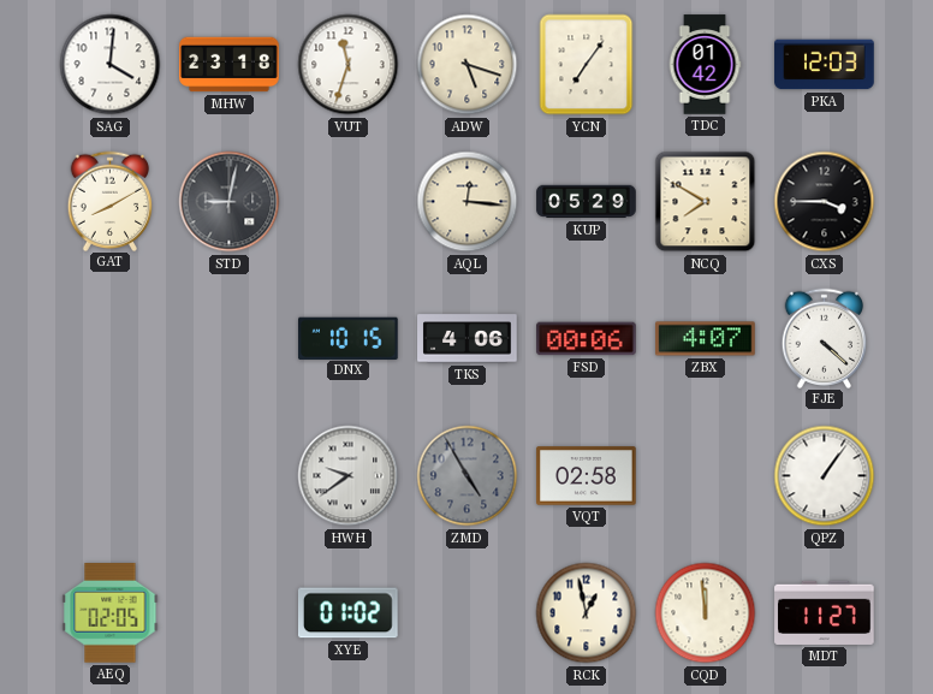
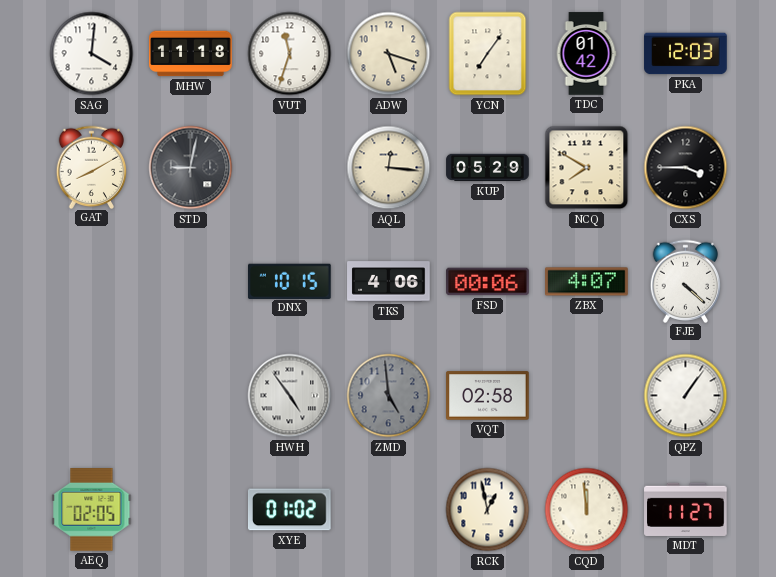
MHW: 23:18 -> 11:18
HWH: 9:39 -> 4:54
ZMD: 4:55 -> 4:59
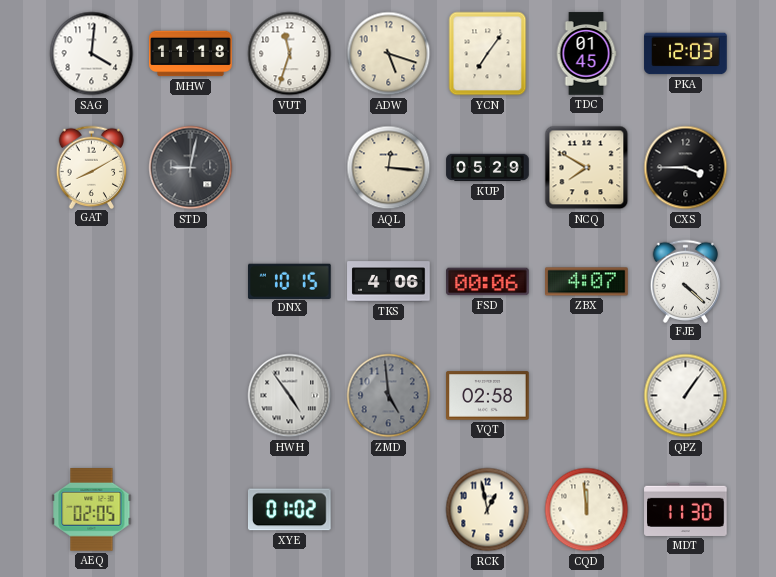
TDC: 01:42 -> 01:45
MDT: 11:27 -> 11:30
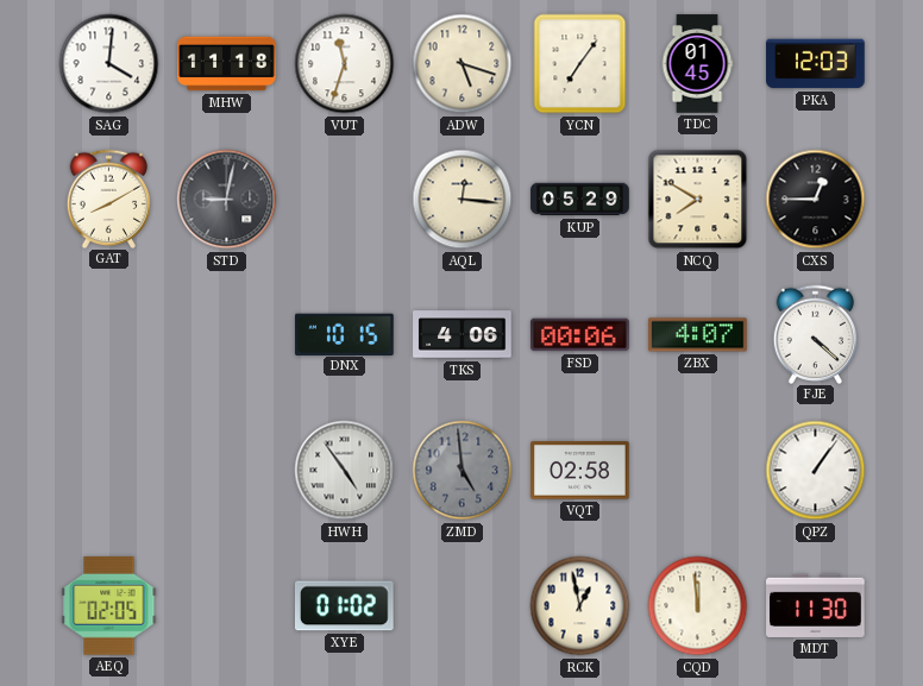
CXS: 3:45 -> 12:45
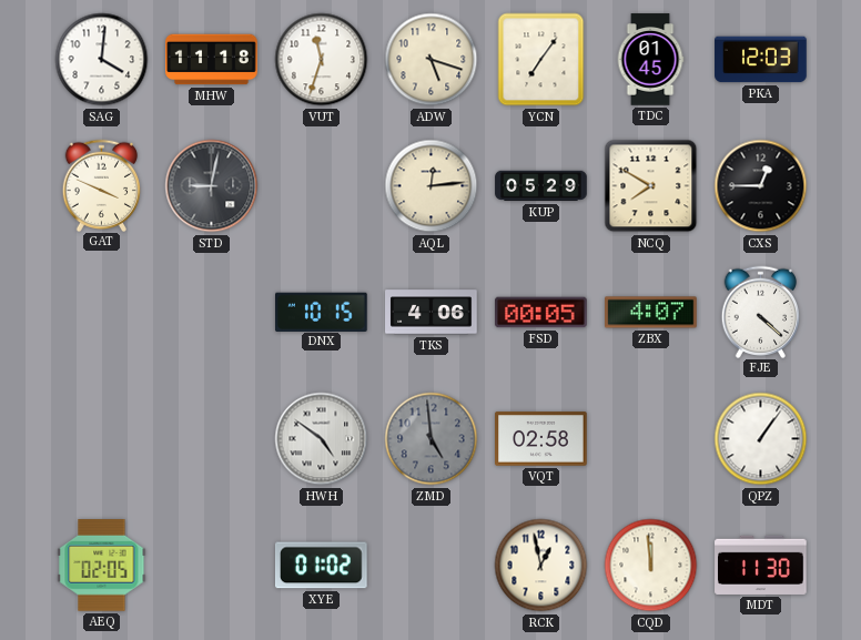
GAT: 8:10 -> 3:49
AQL: 12:16 -> 12:14
FSD: 00:06 -> 00:05
HWH: 4:54 -> 4:51
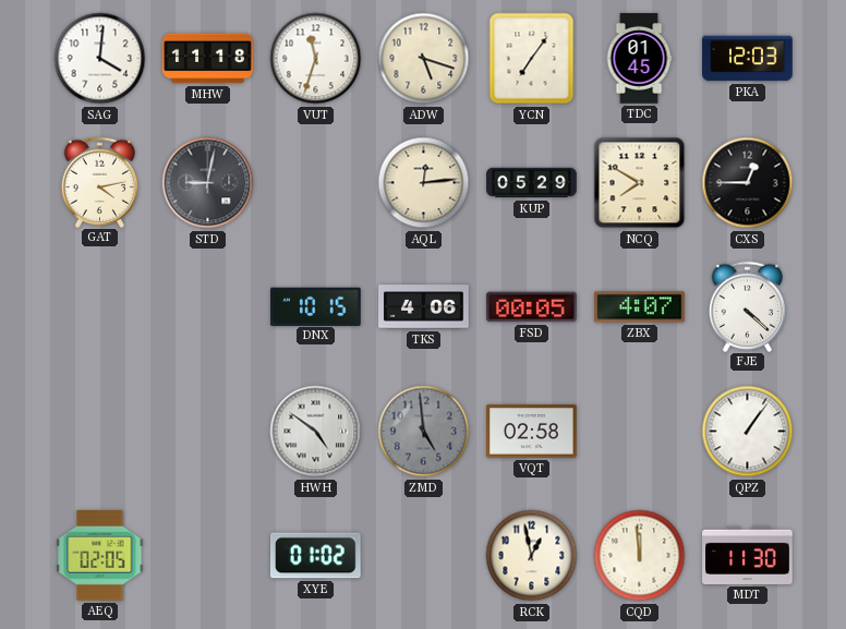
GAT: 3:49 -> 4:13
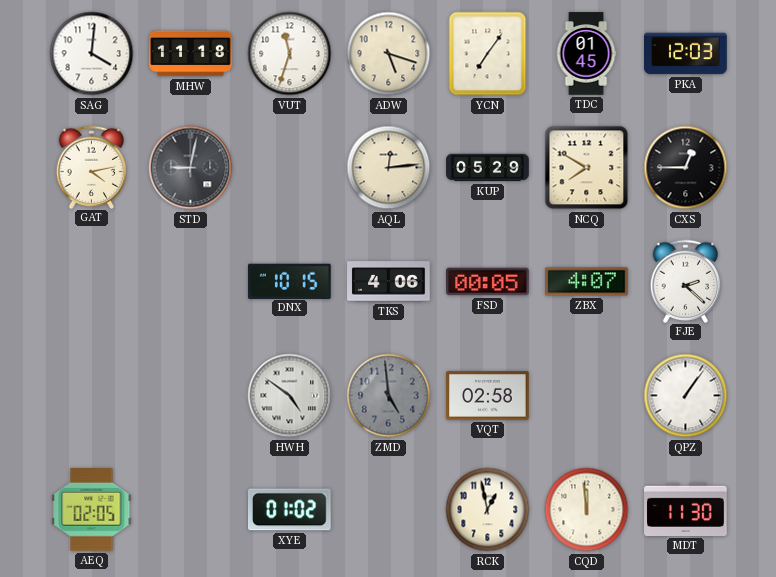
FJE: 4:22 -> 2:22
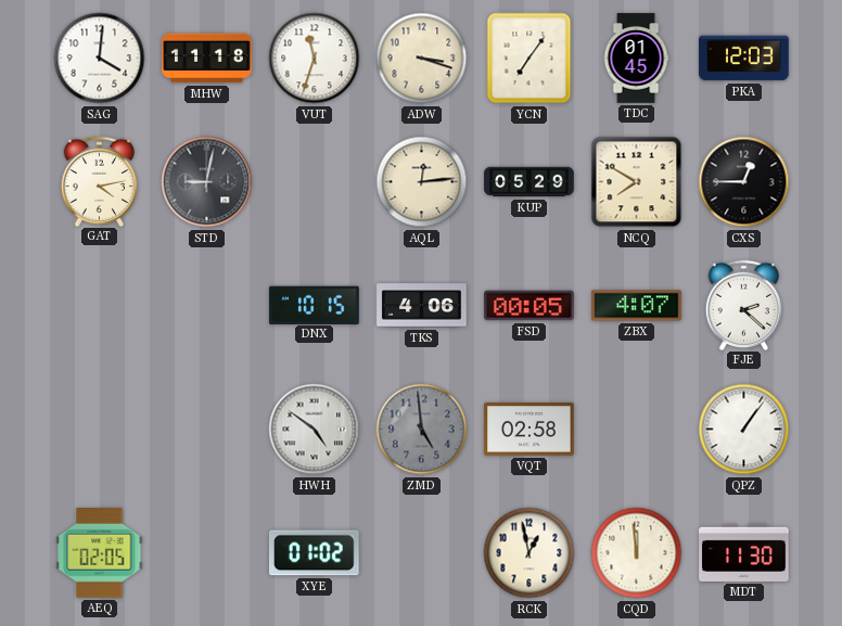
ADW: 5:18 -> 3:18
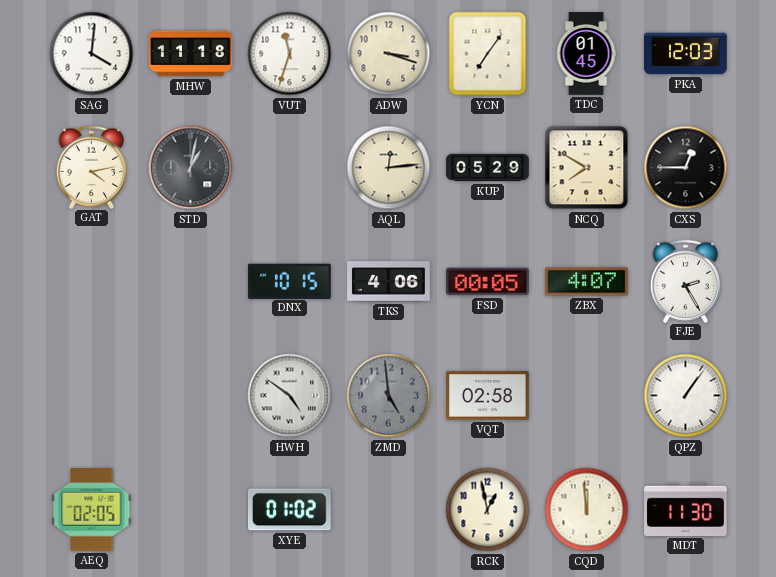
STD: 9:02 -> 1:02
FJE: 2:22 -> 2:25
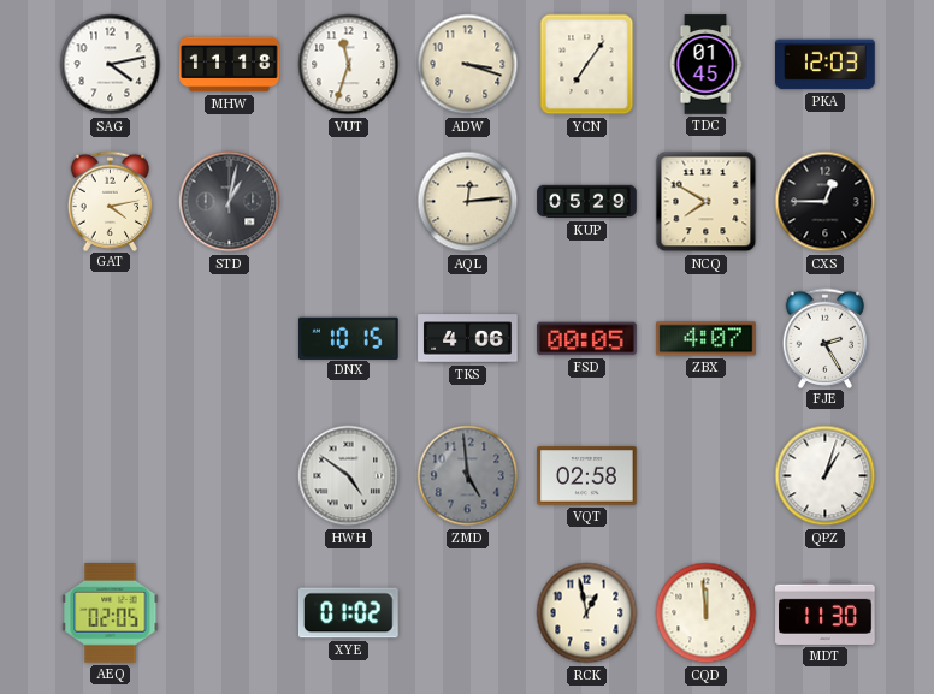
SAG: 4:01 -> 4:13
QPZ: 1:06 -> 1:03
